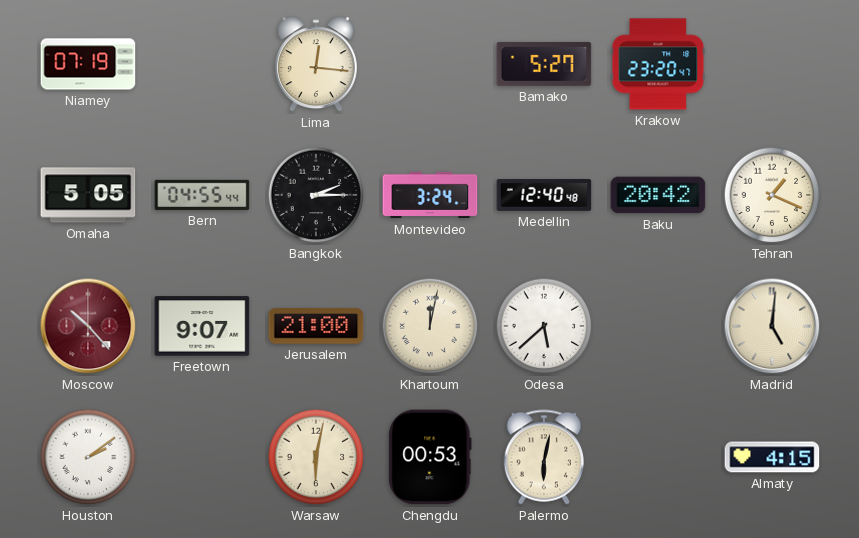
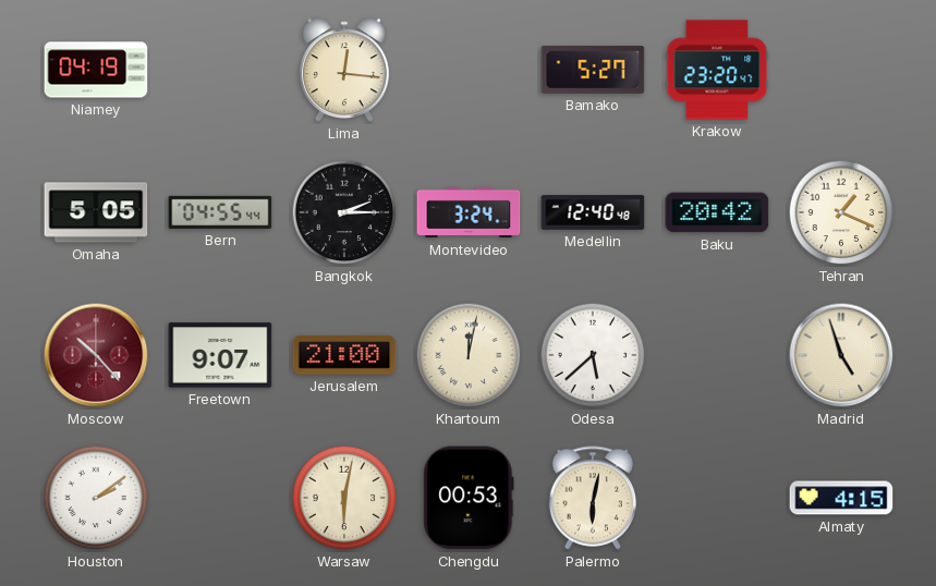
Niamey: 07:19 -> 04:19
Madrid: 5:01 -> 4:57
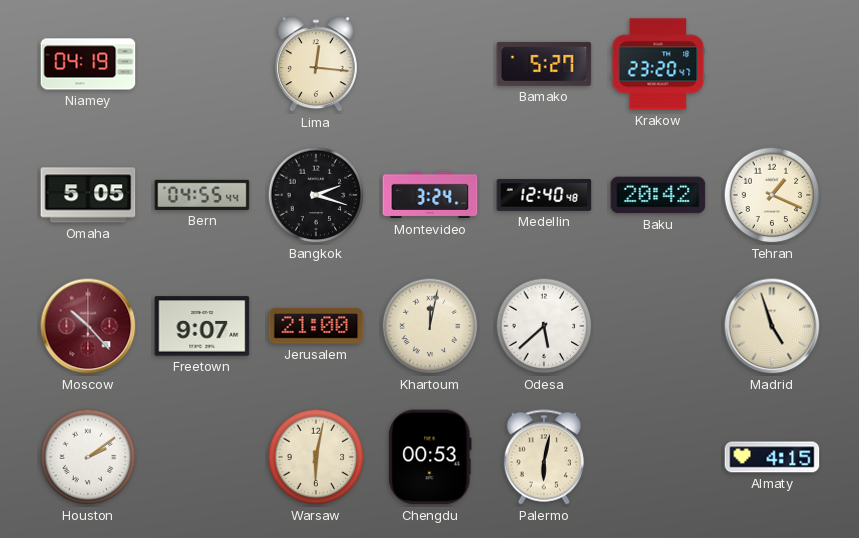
Bangkok: 2:15 -> 2:18
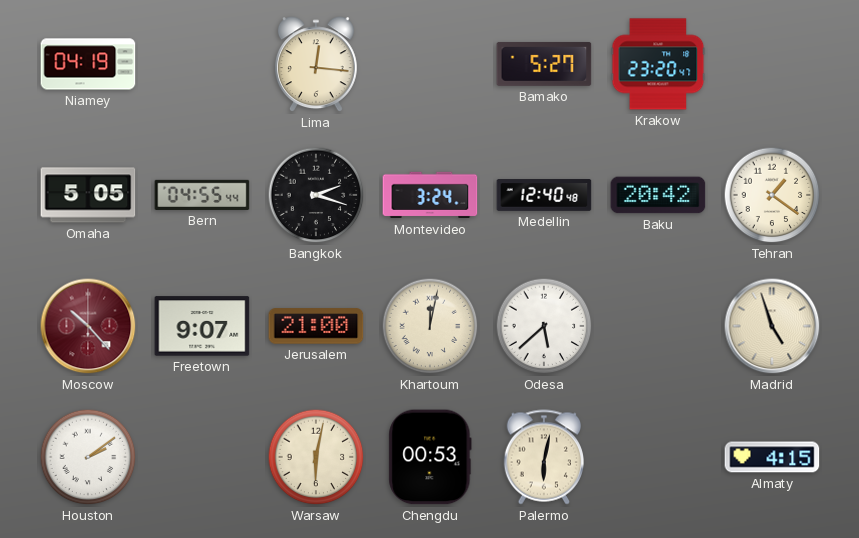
Tehran: 1:19 -> 1:21
